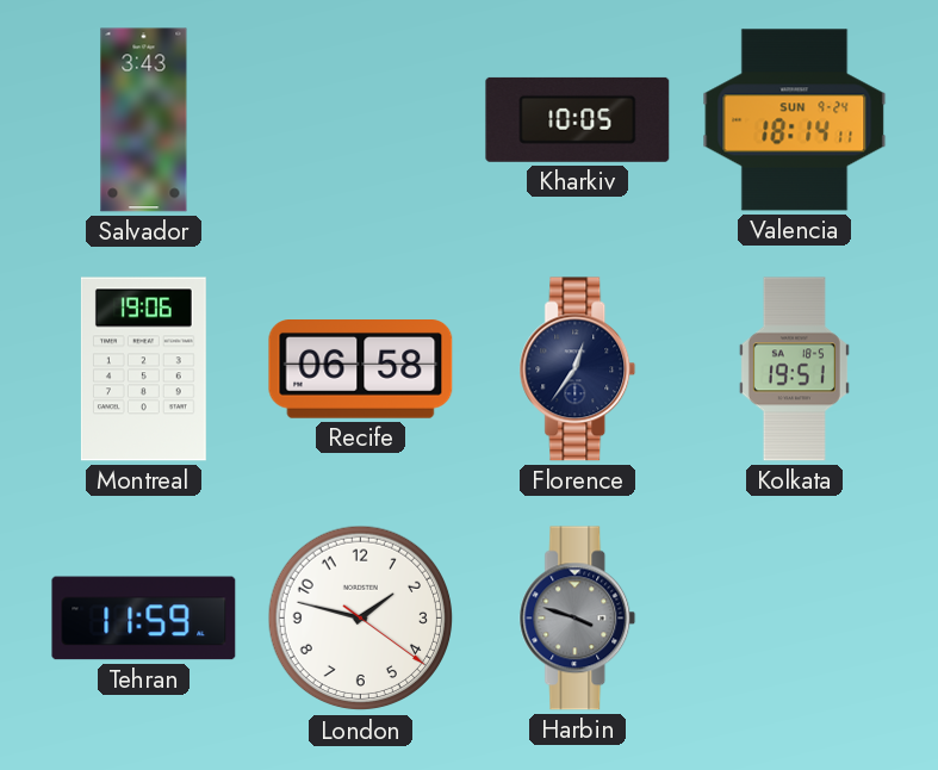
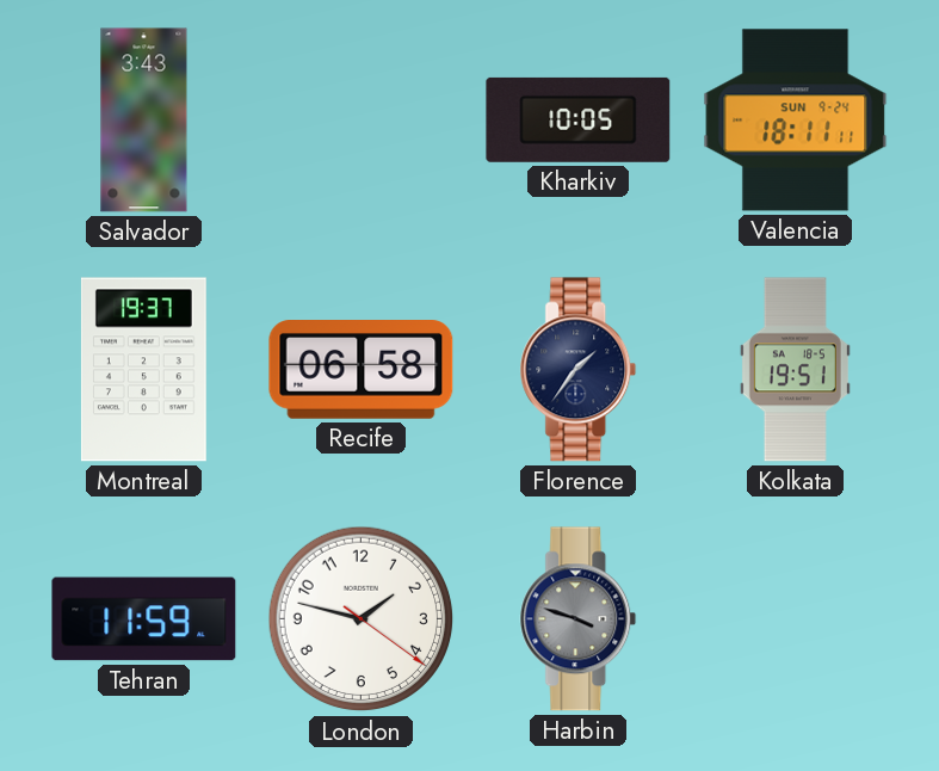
Valencia: 18:14 -> 18:11
Montreal: 19:06 -> 19:37
Florence: 12:36 -> 1:36
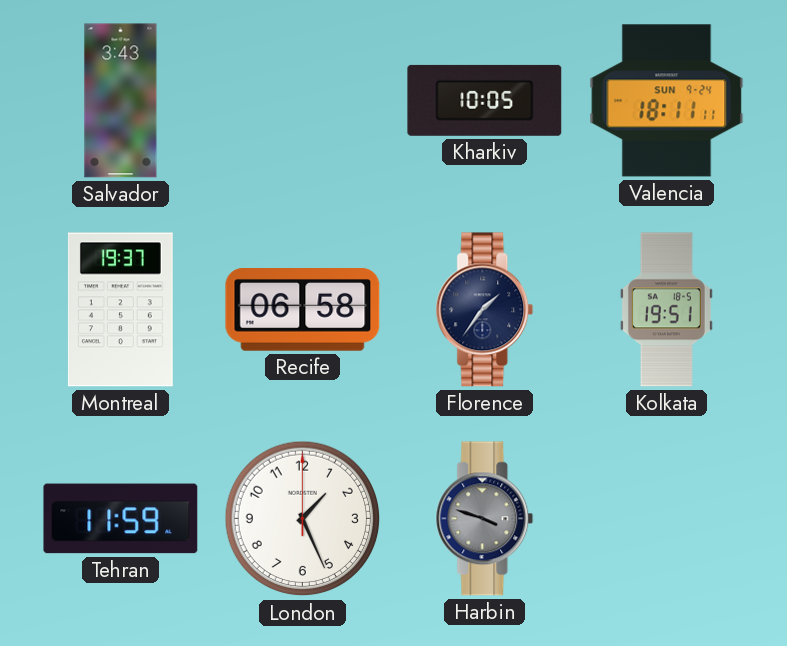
London: 1:47 -> 1:26
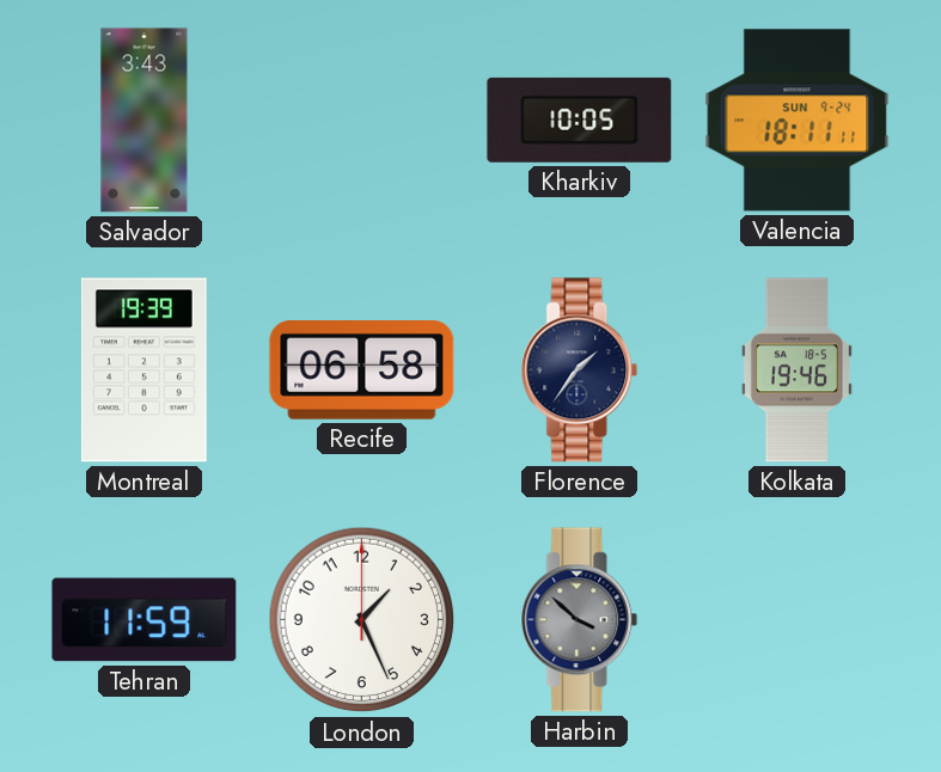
Montreal: 19:37 -> 19:39
Kolkata: 19:51 -> 19:46
Harbin: 3:48 -> 3:52
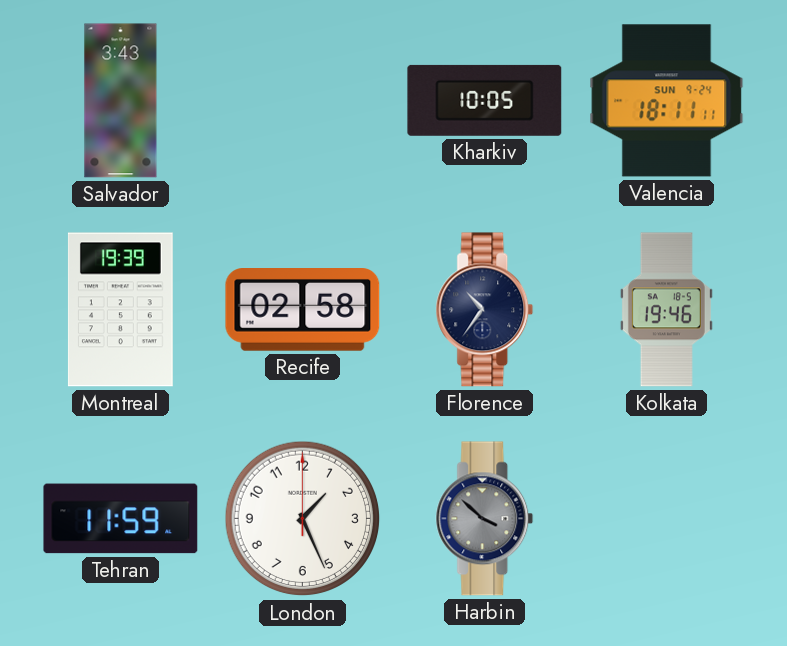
Recife: 06:58 -> 02:58
Florence: 1:36 -> 10:36
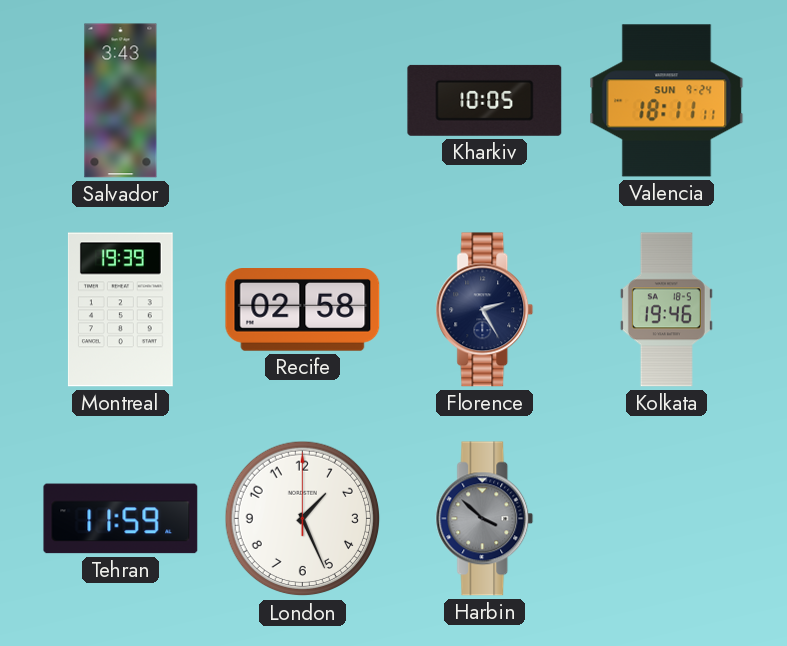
Florence: 10:36 -> 2:25
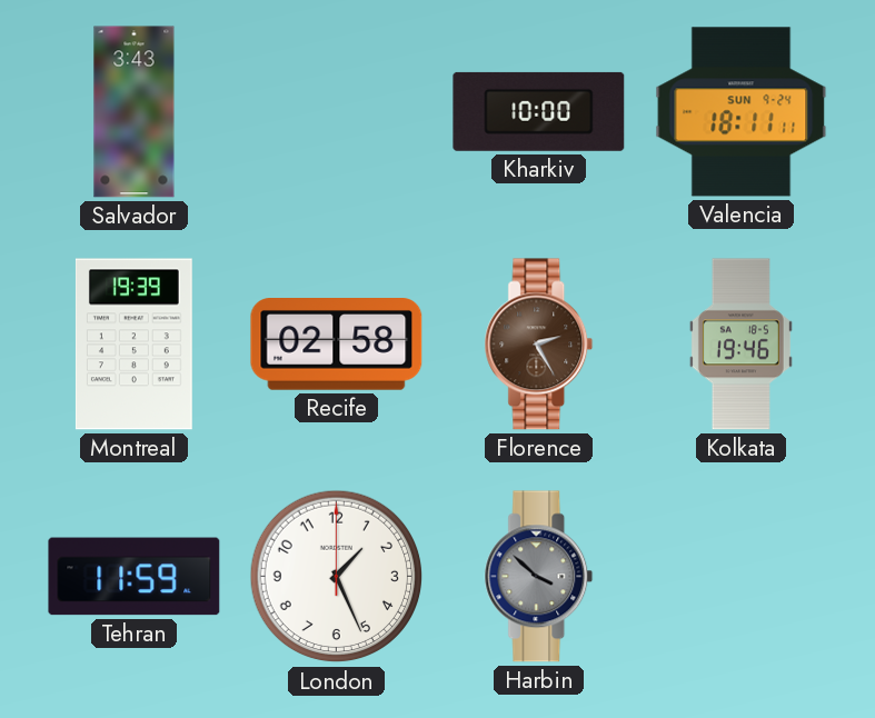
Kharkiv: 10:05 -> 10:00
Florence dial: navy -> brown
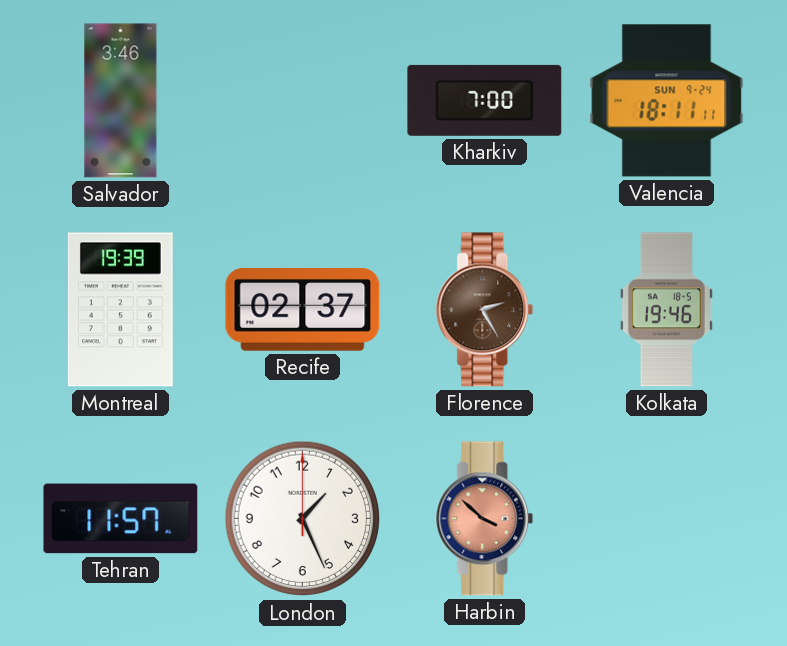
Salvador: 3:43 -> 3:46
Kharkiv: 10:00 -> 7:00
Recife: 02:58 -> 02:37
Tehran: 11:59 -> 11:57
Harbin dial: grey -> salmon
